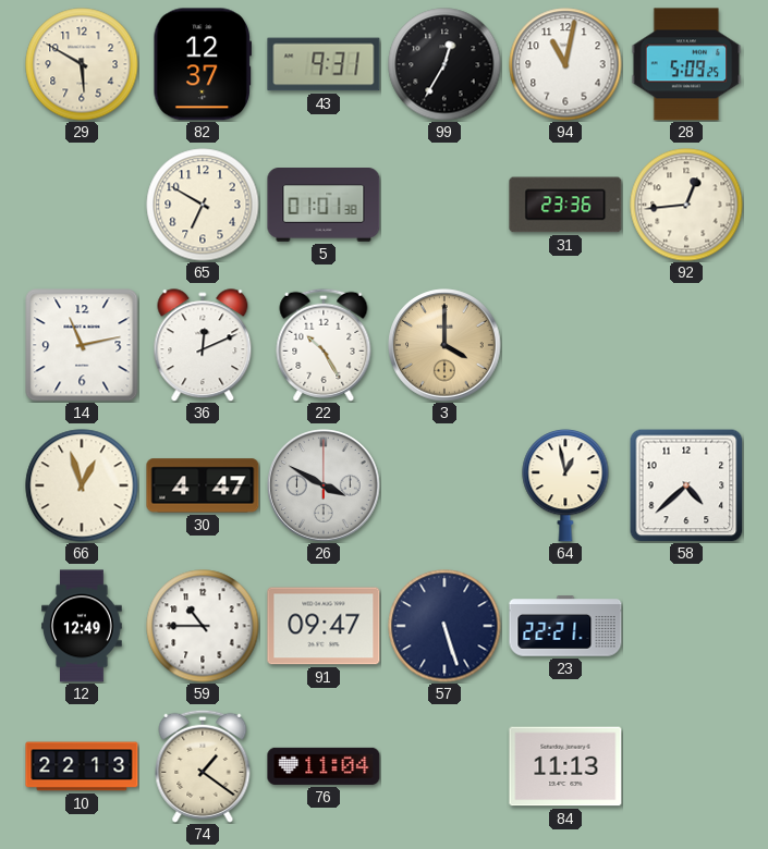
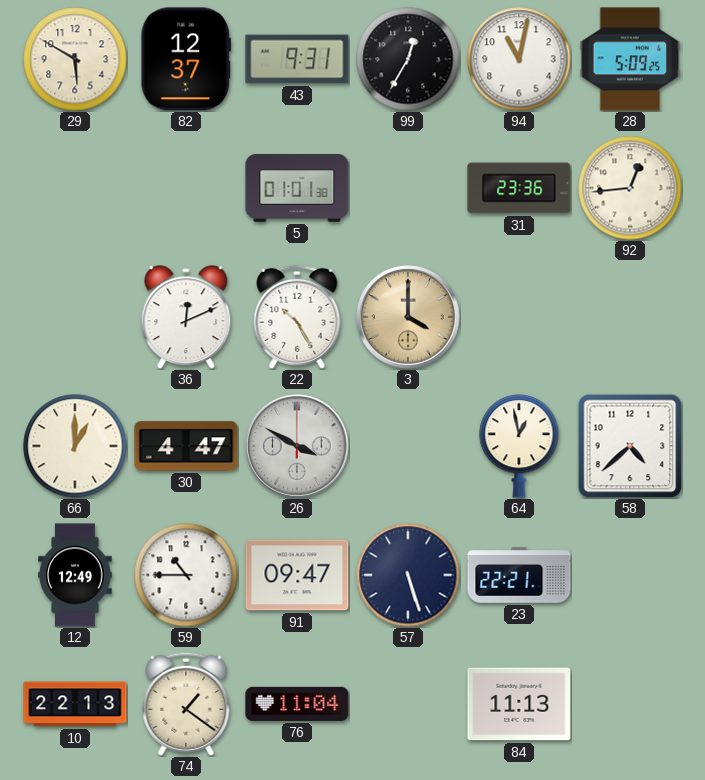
65: 6:50 -> none
14: 11:13 -> none
66: 12:57 -> 1:00
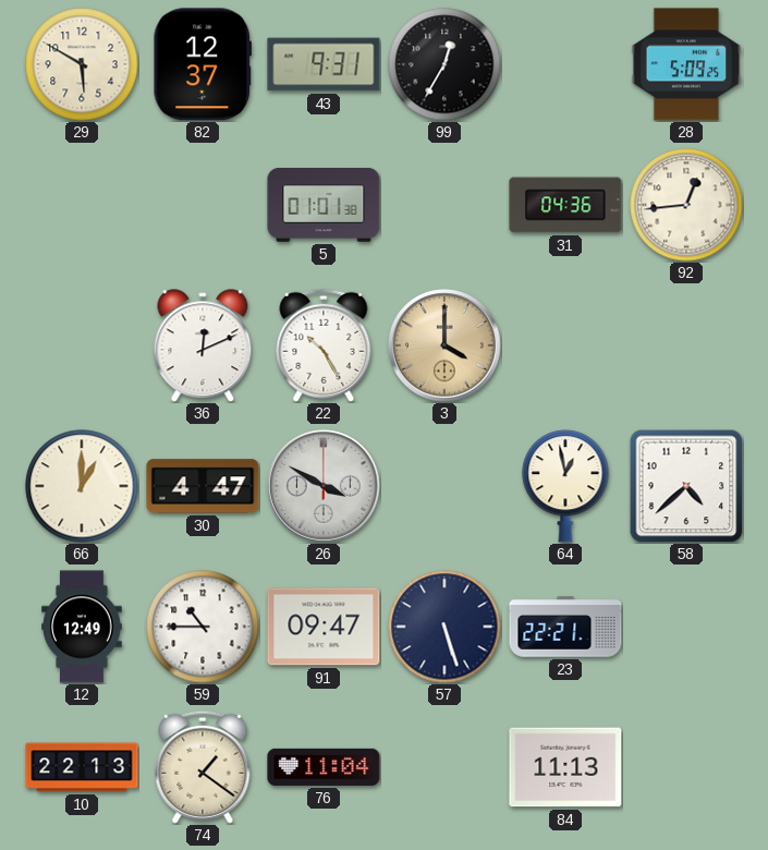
94: 11:02 -> none
31: 23:36 -> 04:36
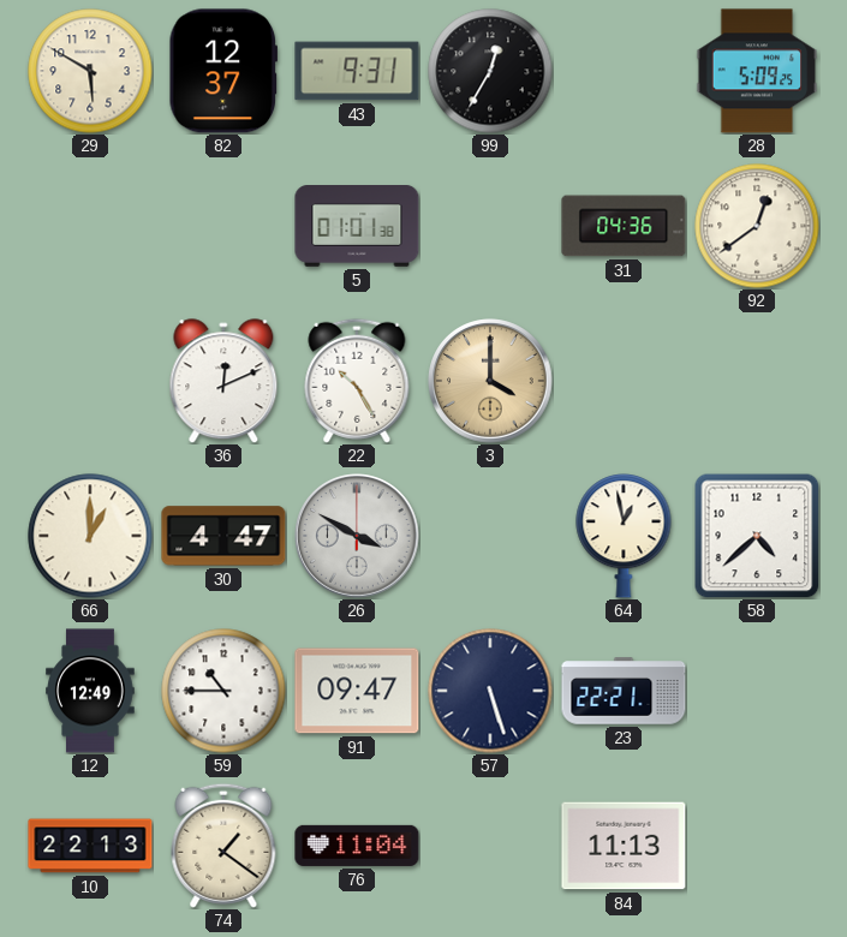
92: 12:44 -> 12:39
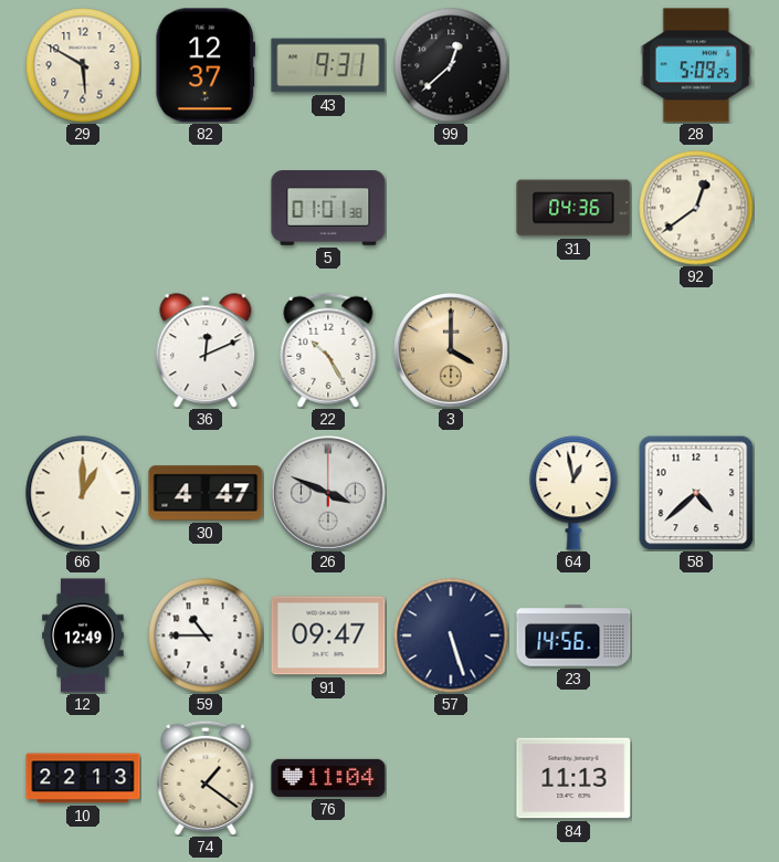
99: 12:35 -> 12:38
26: 3:50 -> 3:49
23: 22:21 -> 14:56
